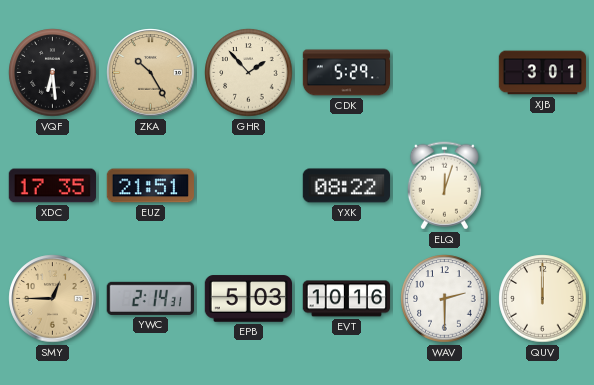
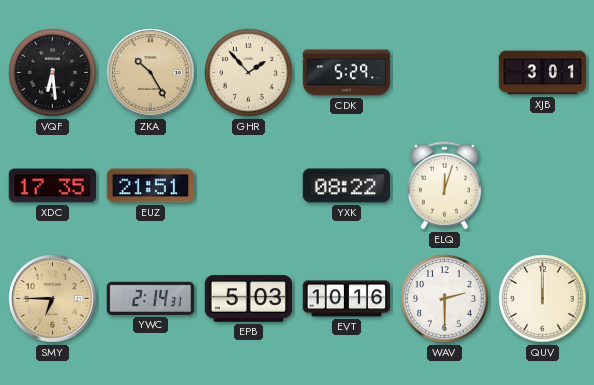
SMY: 12:45 -> 6:45
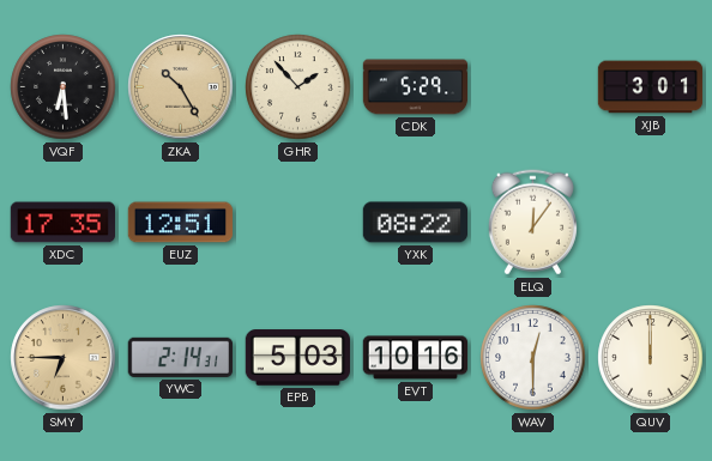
EUZ: 21:51 -> 12:51
ELQ: 12:03 -> 12:06
WAV: 2:30 -> 12:30
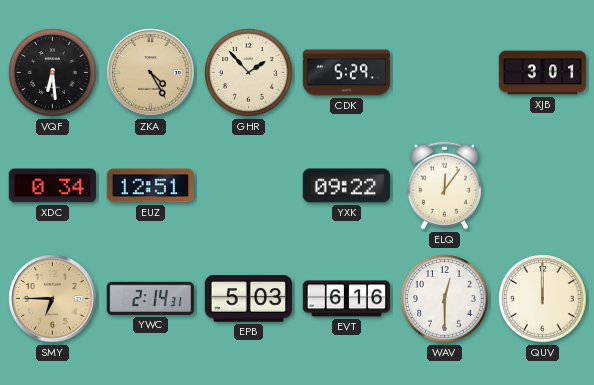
ZKA: 10:25 -> 4:25
XDC: 17:35 -> 0:34
YXK: 08:22 -> 09:22
EVT: 10:16 -> 6:16
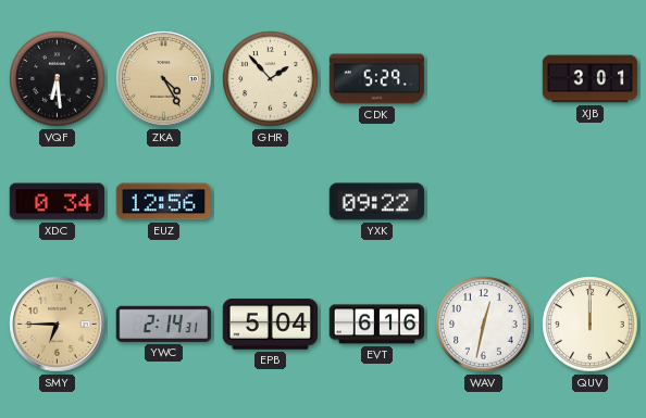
EUZ: 12:51 -> 12:56
ELQ: 12:06 -> none
EPB: 5:03 -> 5:04
WAV: 12:30 -> 12:32
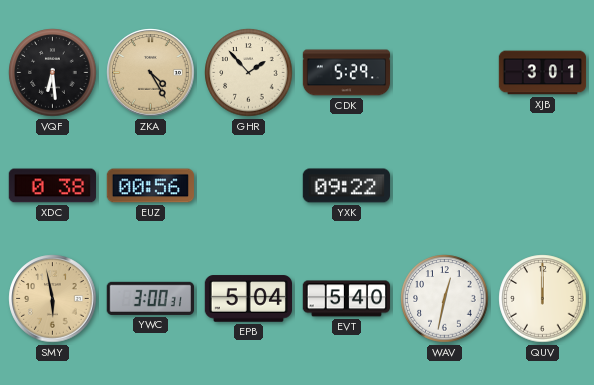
XDC: 0:34 -> 0:38
EUZ: 12:56 -> 00:56
SMY: 6:45 -> 5:58
YWC: 2:14 -> 3:00
EVT: 6:16 -> 5:40
